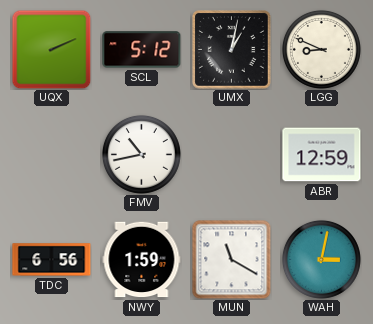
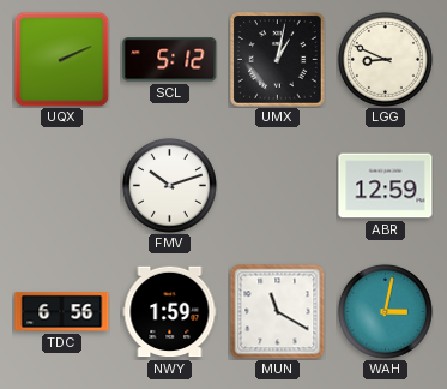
FMV: 10:43 -> 10:12
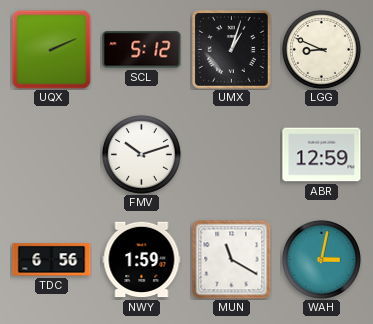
UMX: 1:02 -> 1:03
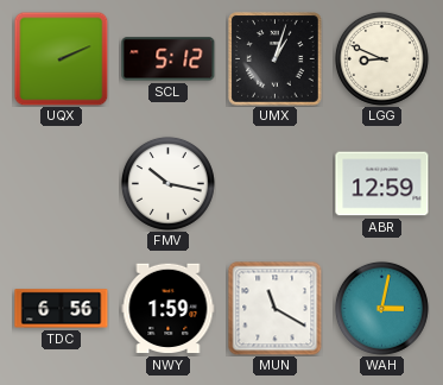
FMV: 10:12 -> 10:17
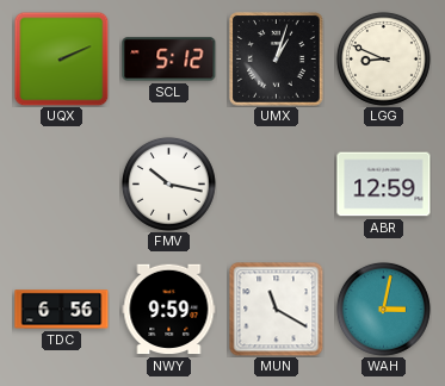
NWY: 1:59 -> 9:59
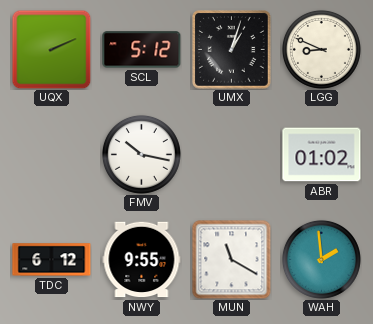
ABR: 12:59 -> 01:02
TDC: 6:56 -> 6:12
NWY: 9:59 -> 9:55
WAH: 3:02 -> 1:59
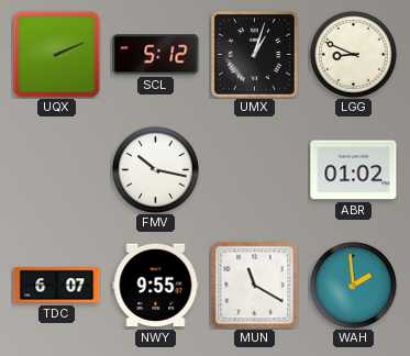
TDC: 6:12 -> 6:07
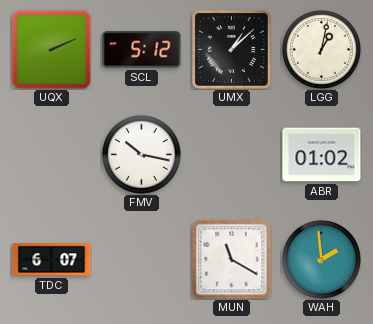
UMX: 1:03 -> 1:08
LGG: 8:49 -> 1:02
NWY: 9:55 -> none
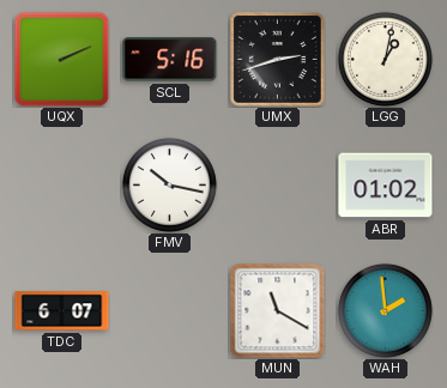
SCL: 5:12 -> 5:16
UMX: 1:08 -> 2:42
